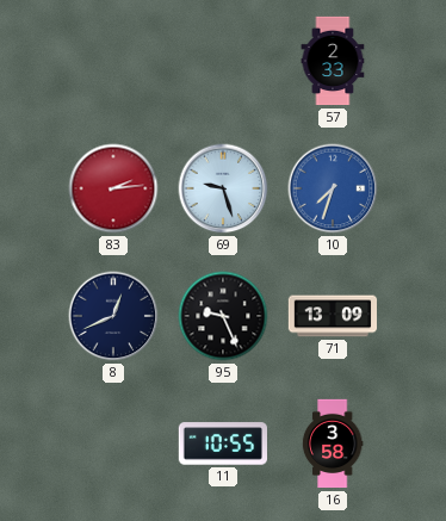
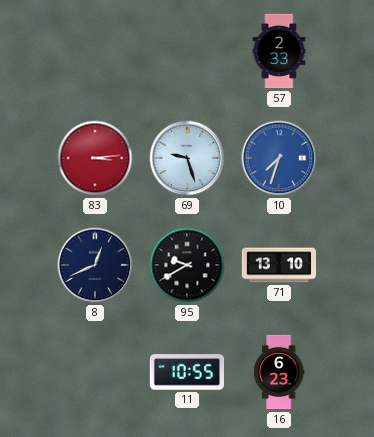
83: 2:14 -> 3:14
95: 9:26 -> 9:40
71: 13:09 -> 13:10
16: 3:58 -> 6:23
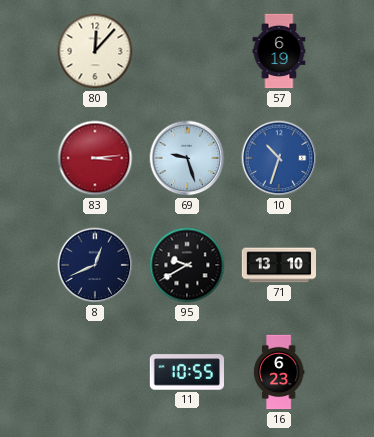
80: none -> 12:07
57: 2:33 -> 6:19
10: 7:33 -> 10:33
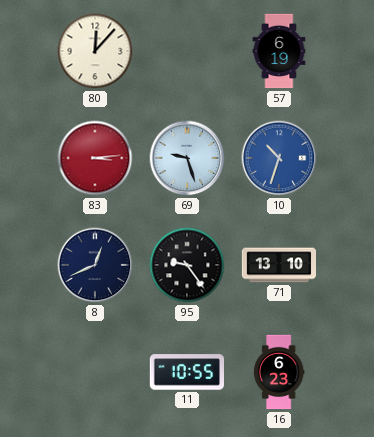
95: 9:40 -> 9:24
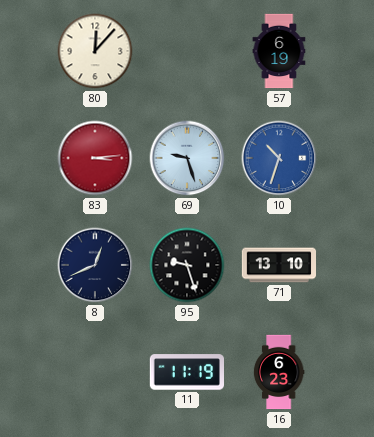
95: 9:24 -> 9:27
11: 10:55 -> 11:19
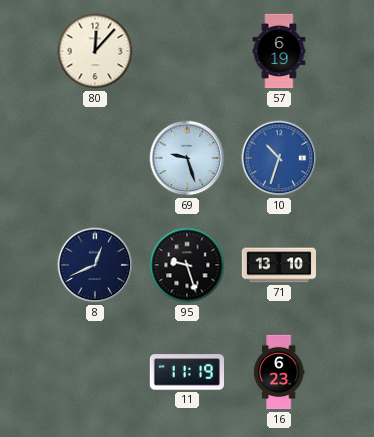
83: 3:14 -> none
